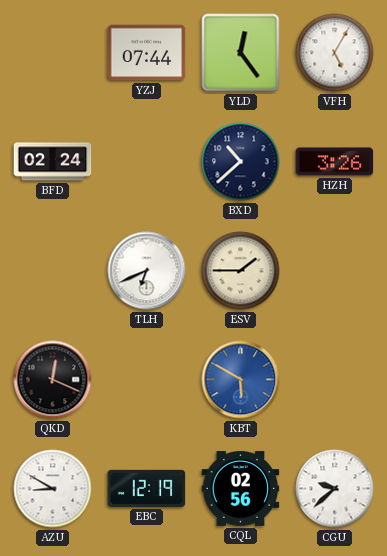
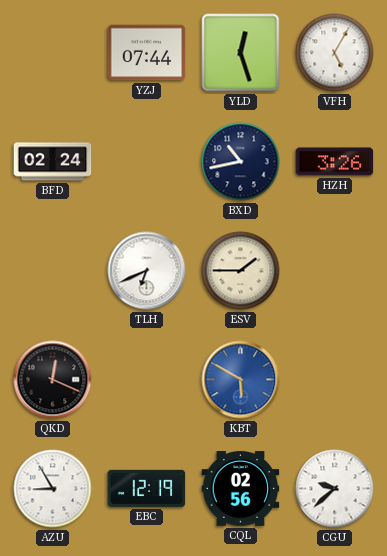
YLD: 12:24 -> 12:27
BXD: 10:38 -> 10:43
AZU: 8:50 -> 8:55
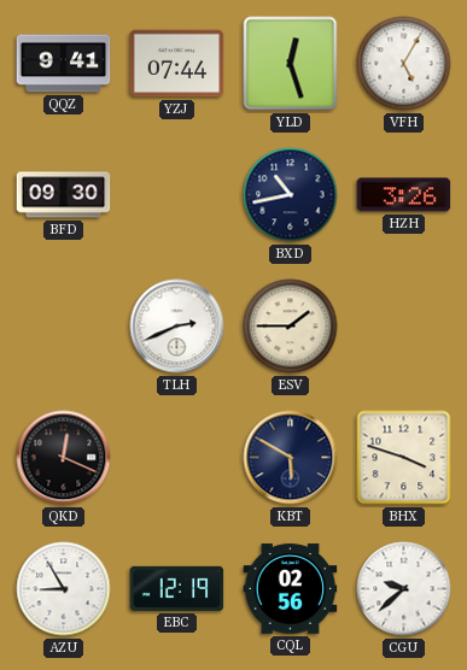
QQZ: none -> 9:41
BFD: 02:24 -> 09:30
TLH: 6:41 -> 2:41
KBT dial: blue -> navy
BHX: none -> 3:48
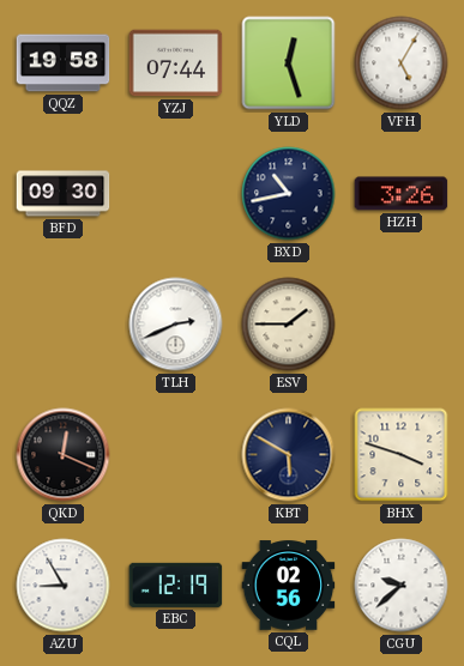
QQZ: 9:41 -> 19:58
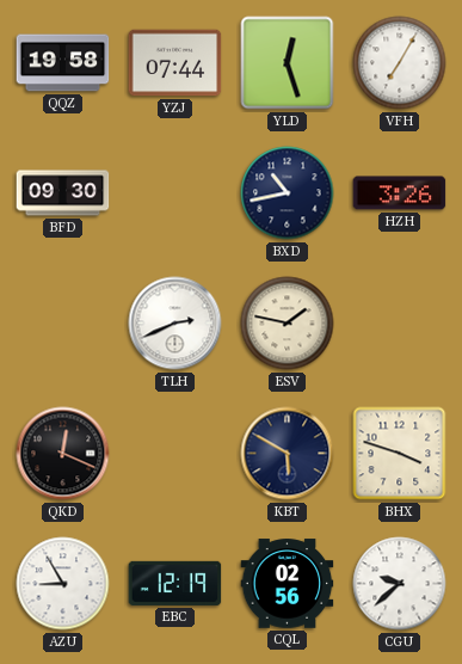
VFH: 5:05 -> 7:05
ESV: 1:45 -> 1:47
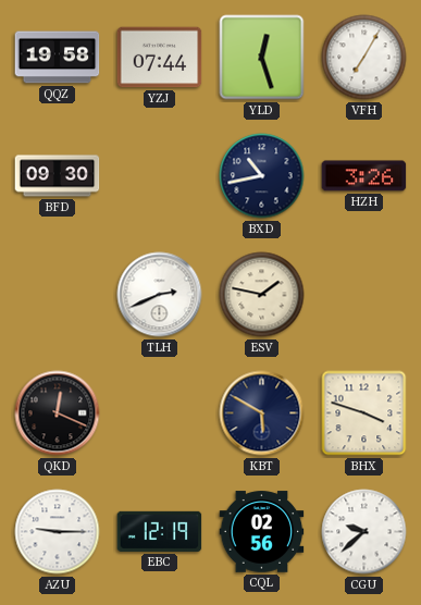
AZU: 8:55 -> 9:15
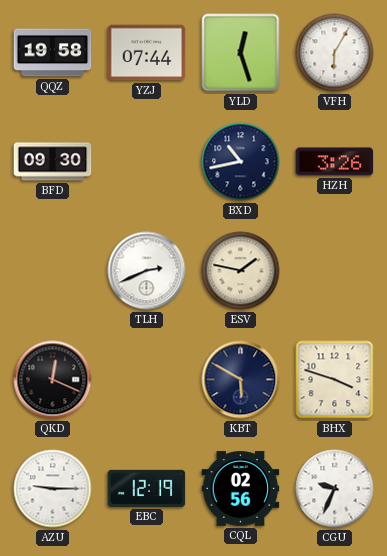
VFH: 7:05 -> 6:05
CGU: 9:38 -> 9:34
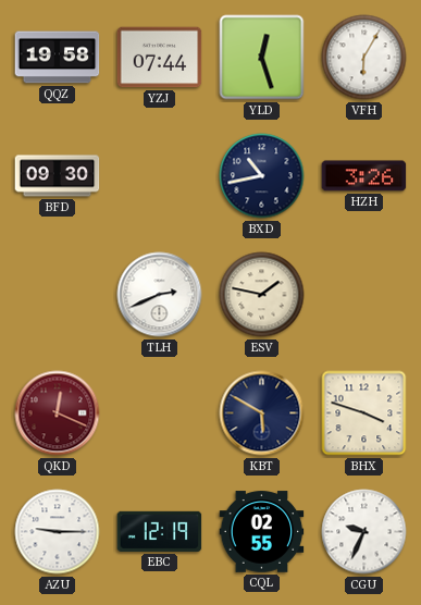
QKD dial: black -> burgundy
CQL: 02:56 -> 02:55
